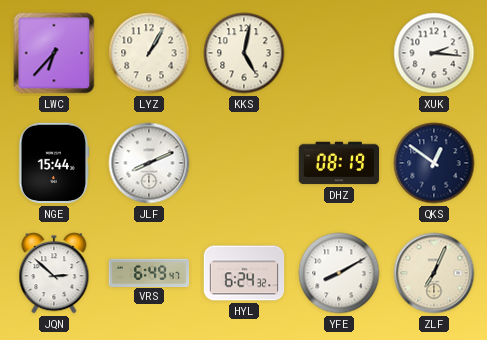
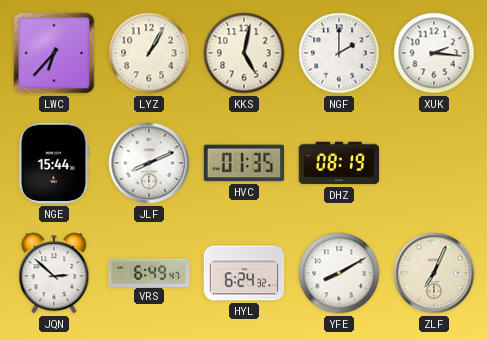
NGF: none -> 2:00
HVC: none -> 01:35
QKS: 12:51 -> none
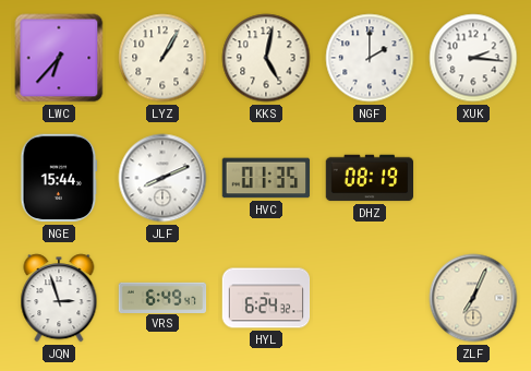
JQN: 2:52 -> 2:57
YFE: 8:10 -> none
